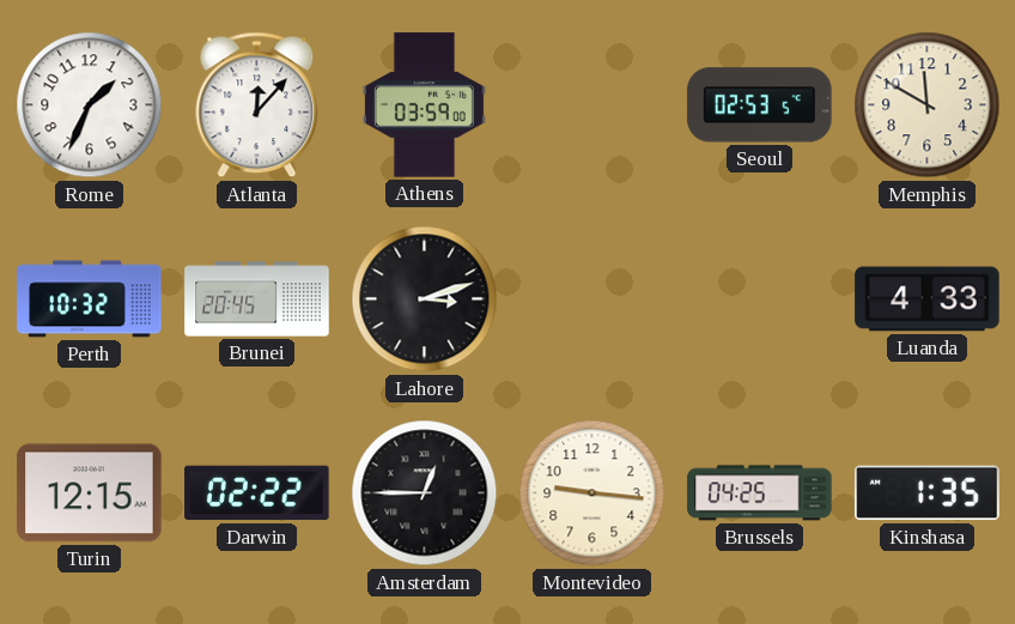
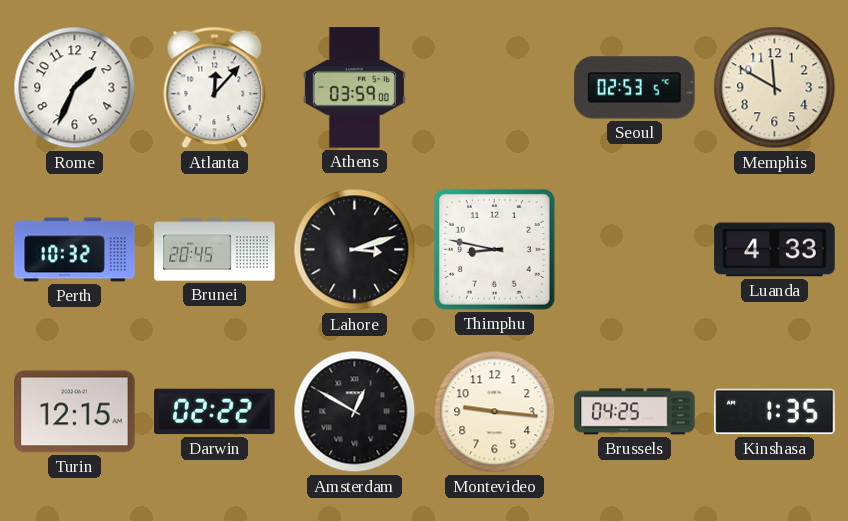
Thimphu: none -> 8:47
Amsterdam: 12:45 -> 12:50
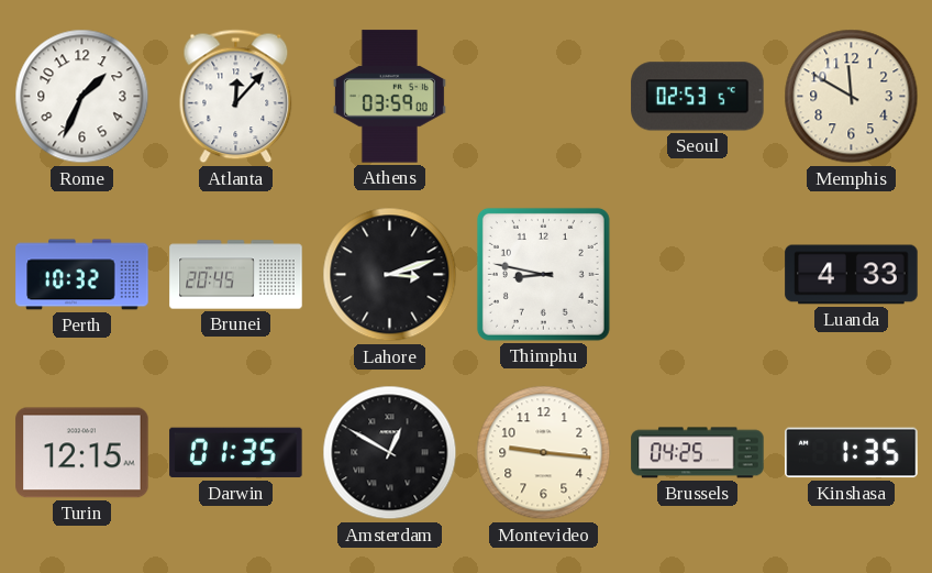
Darwin: 02:22 -> 01:35
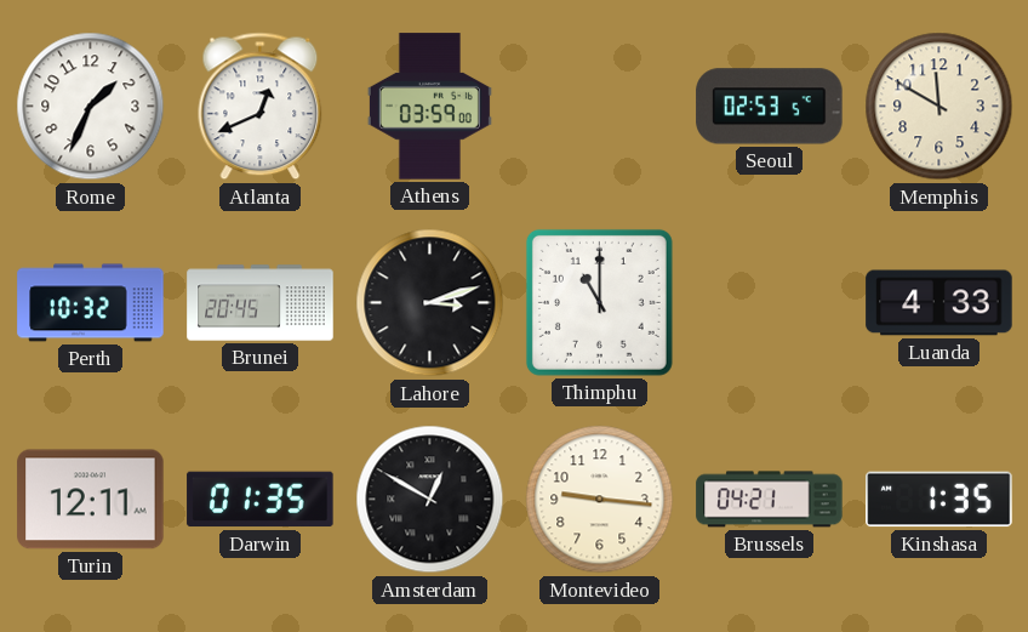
Atlanta: 12:07 -> 12:41
Thimphu: 8:47 -> 11:00
Turin: 12:15 -> 12:11
Brussels: 04:25 -> 04:21
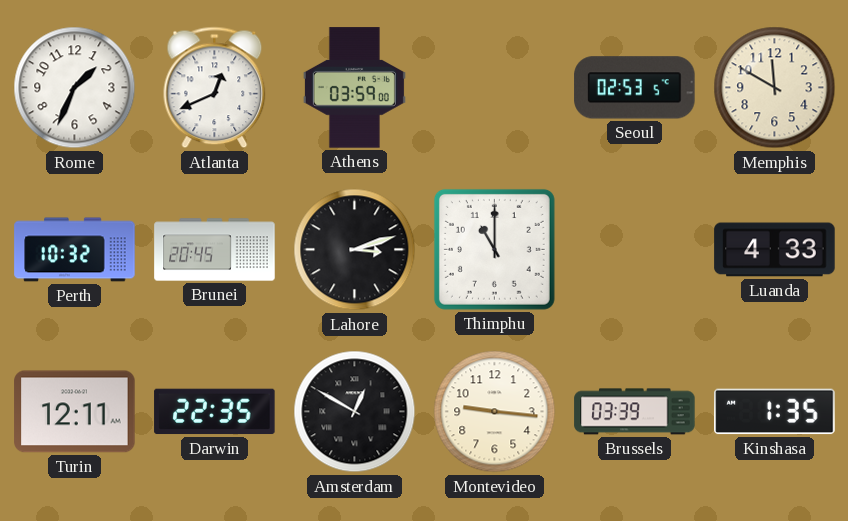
Darwin: 01:35 -> 22:35
Brussels: 04:21 -> 03:39
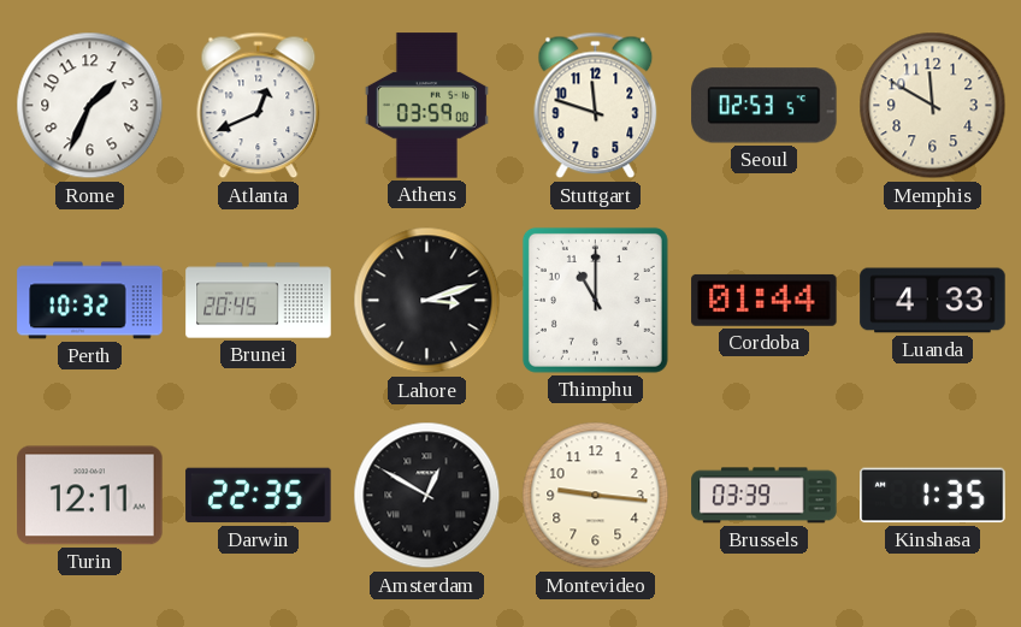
Stuttgart: none -> 11:48
Cordoba: none -> 01:44
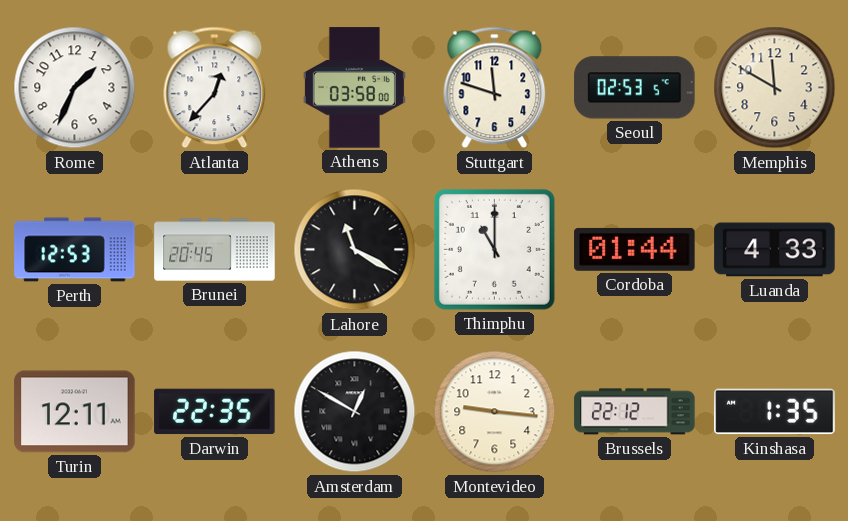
Atlanta: 12:41 -> 12:37
Athens: 03:59 -> 03:58
Perth: 10:32 -> 12:53
Lahore: 3:12 -> 11:20
Brussels: 03:39 -> 22:12
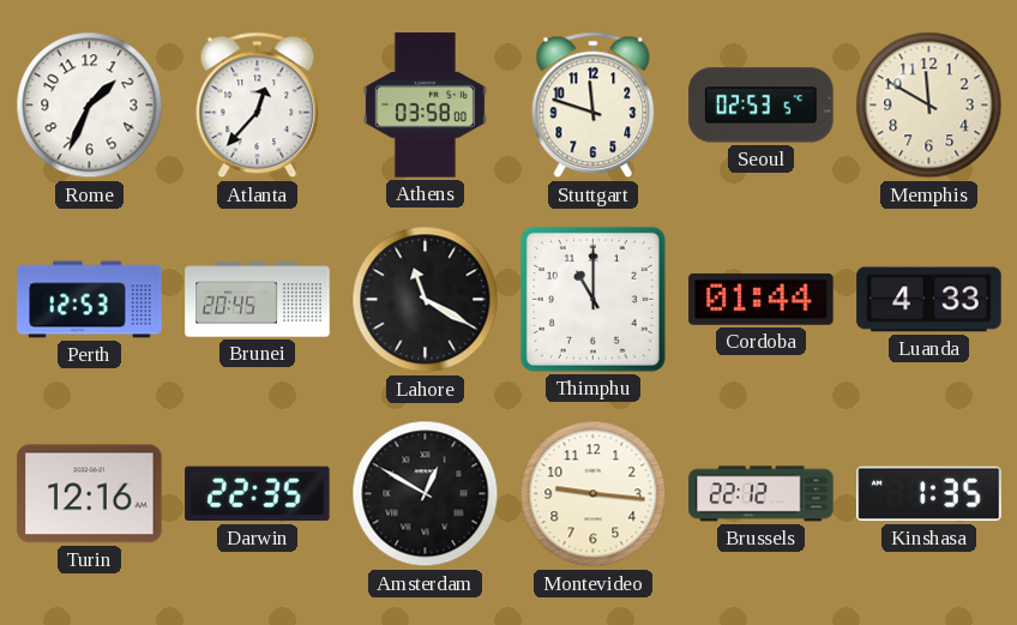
Turin: 12:11 -> 12:16
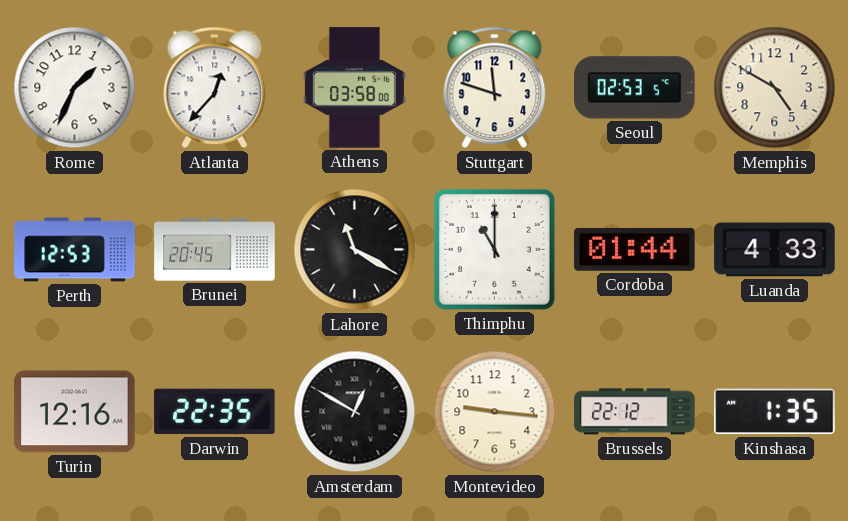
Memphis: 11:50 -> 4:50
